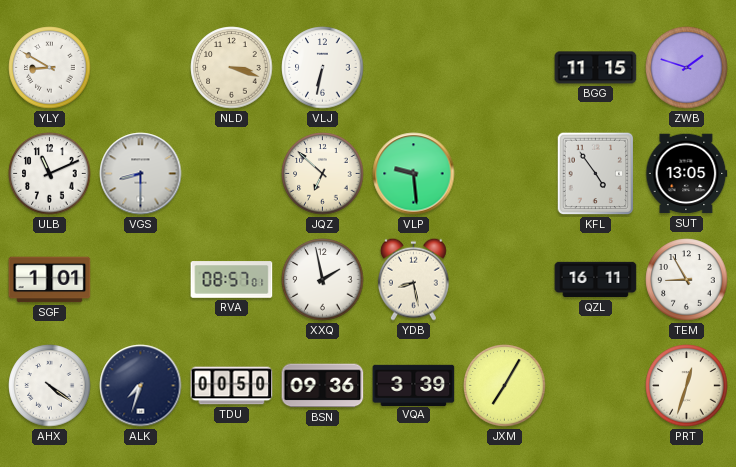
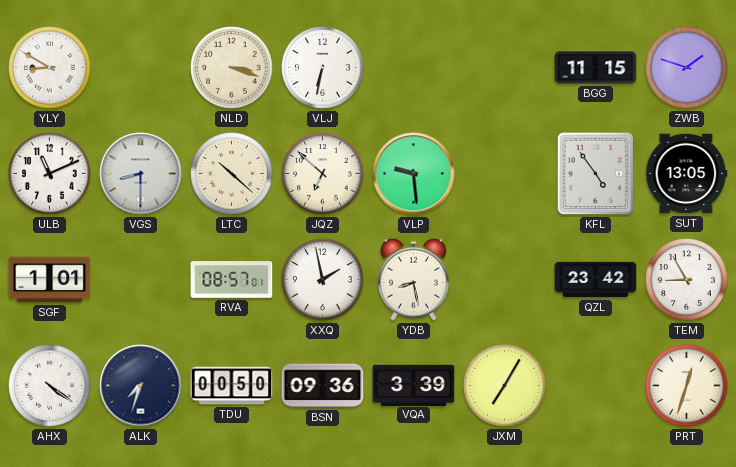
LTC: none -> 10:22
QZL: 16:11 -> 23:42
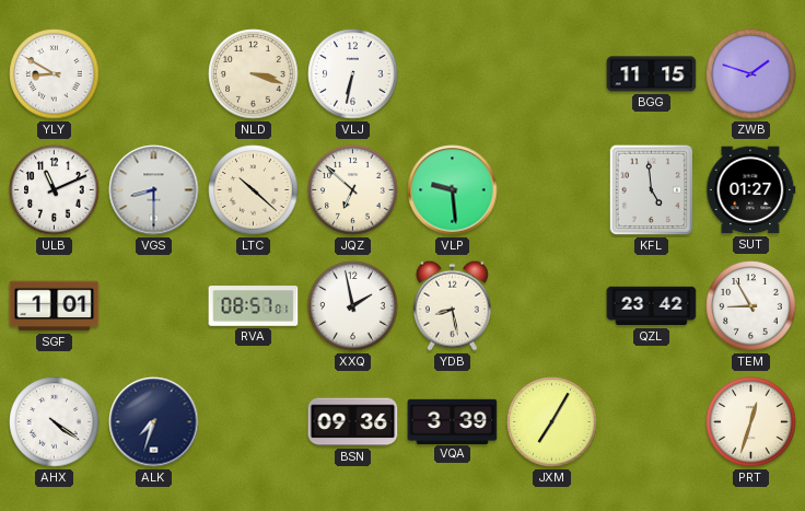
KFL: 4:54 -> 4:59
SUT: 13:05 -> 01:27
TDU: 00:50 -> none
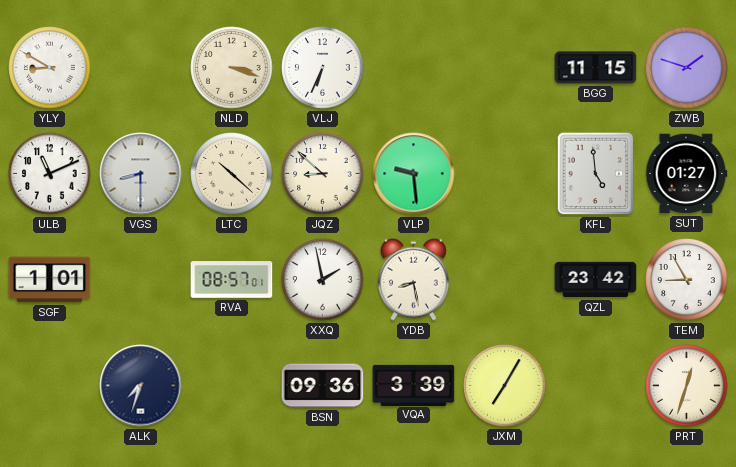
VLJ: 6:32 -> 6:34
JQZ: 6:52 -> 8:52
AHX: 4:21 -> none
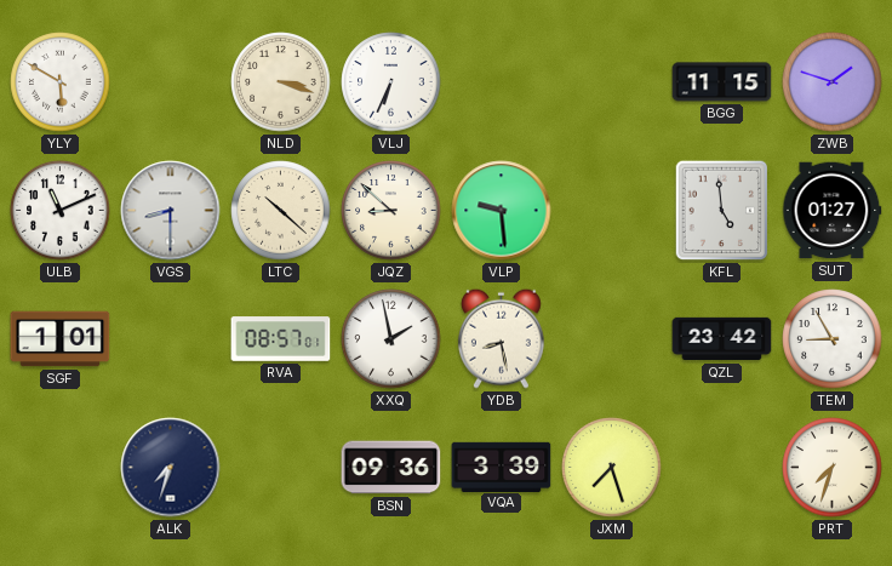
YLY: 8:50 -> 5:50
JXM: 7:05 -> 7:27
PRT: 12:33 -> 7:33
